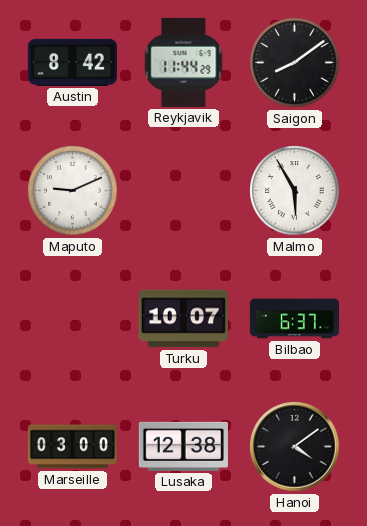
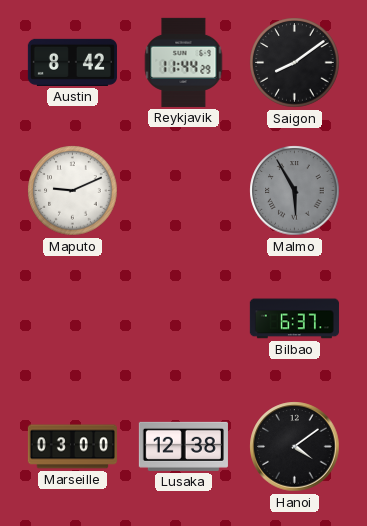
Malmo dial: white -> grey
Turku: 10:07 -> none
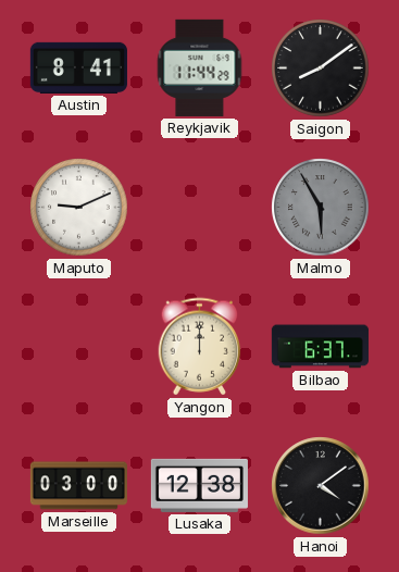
Austin: 8:42 -> 8:41
Yangon: none -> 12:00
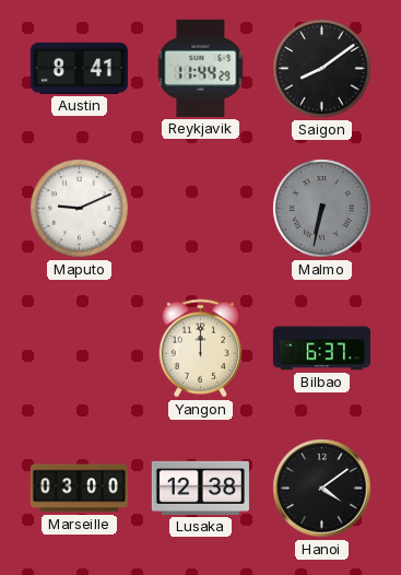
Malmo: 5:55 -> 6:32
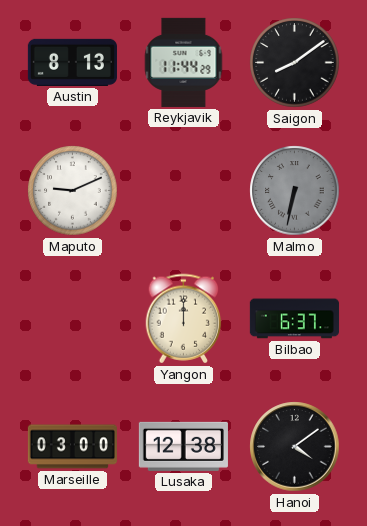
Austin: 8:41 -> 8:13
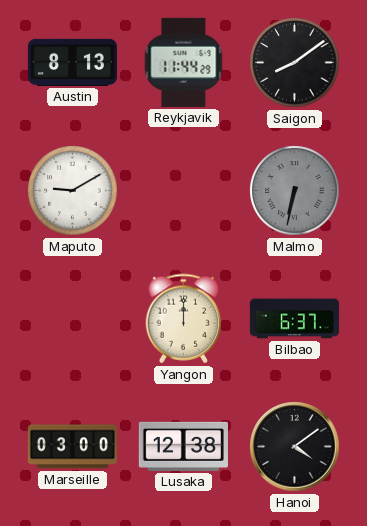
Maputo: 9:11 -> 9:10
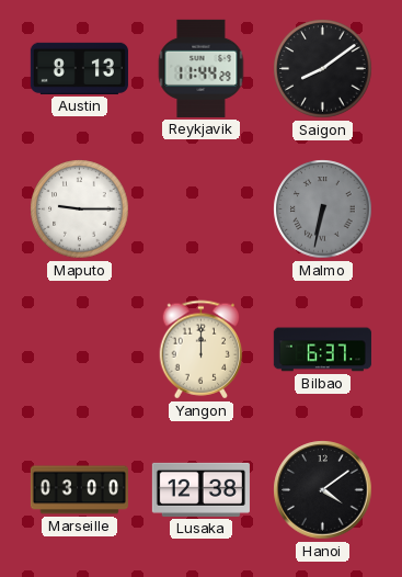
Maputo: 9:10 -> 9:15
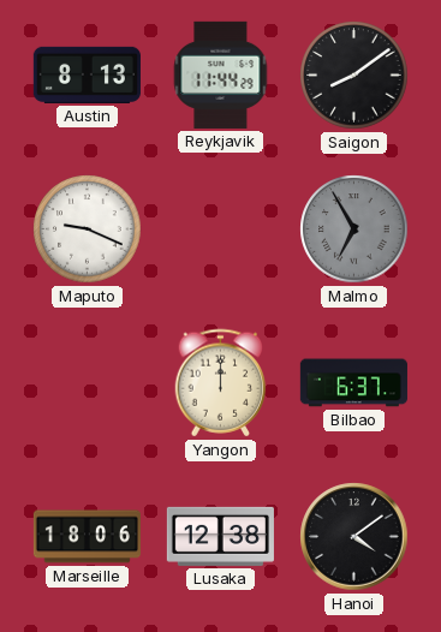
Maputo: 9:15 -> 9:19
Malmo: 6:32 -> 6:55
Marseille: 03:00 -> 18:06
